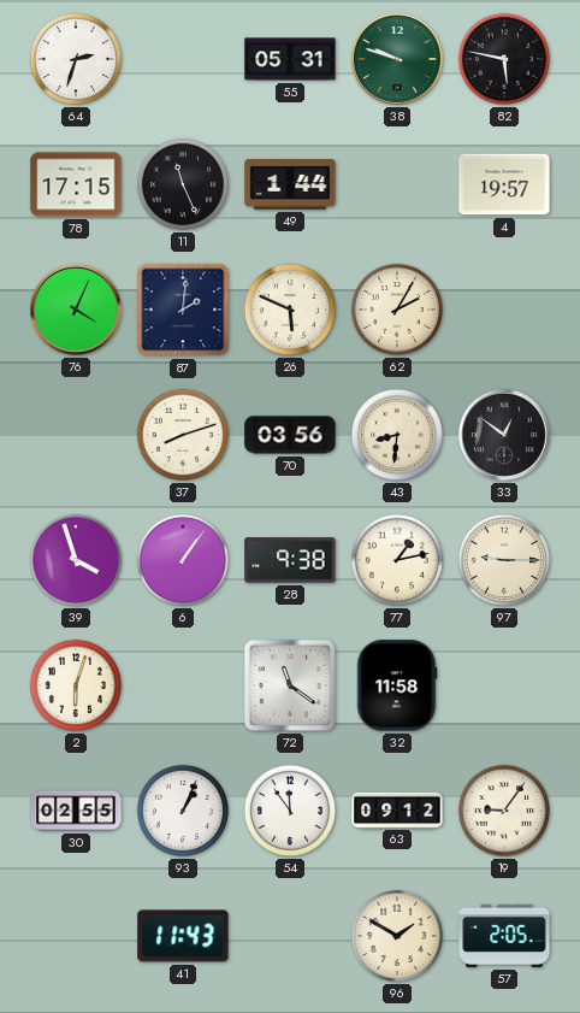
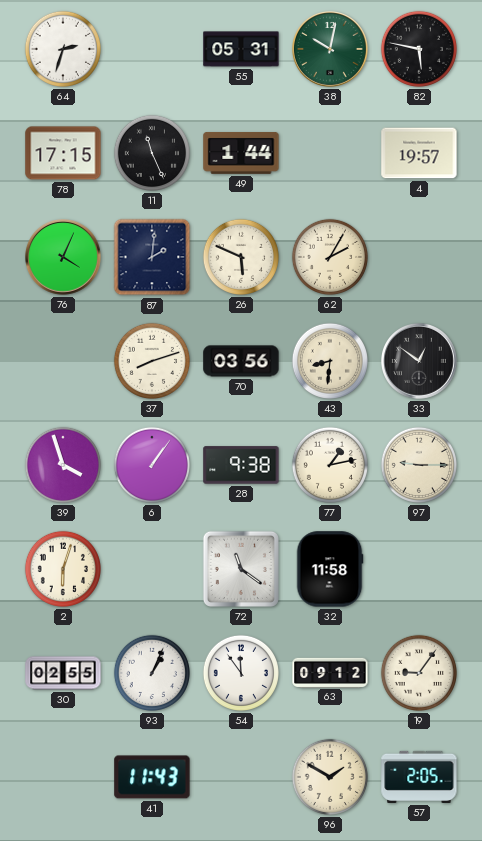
38: 9:48 -> 10:02
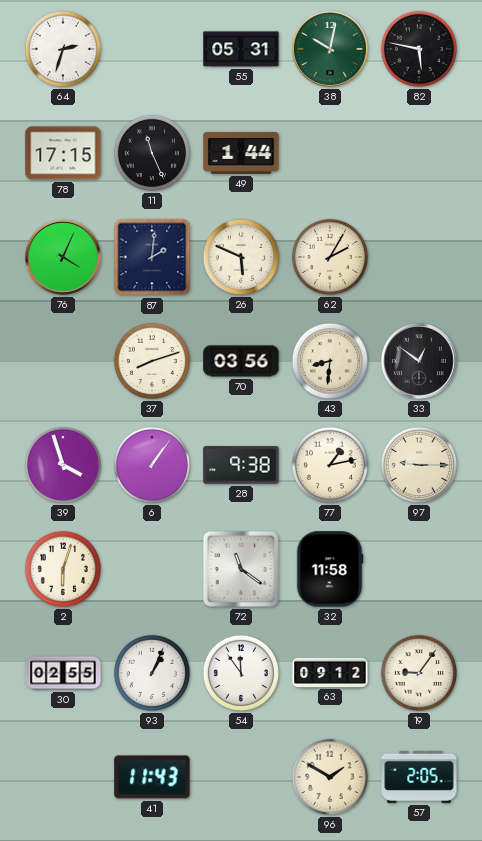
4: 19:57 -> none
